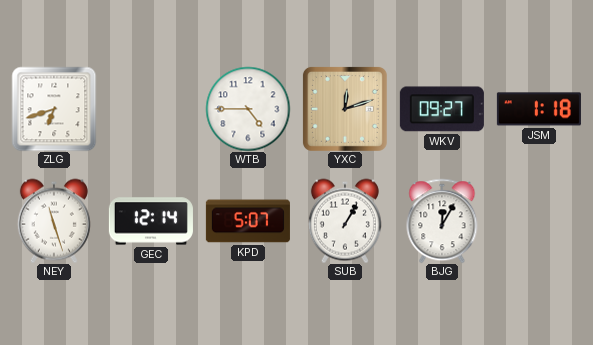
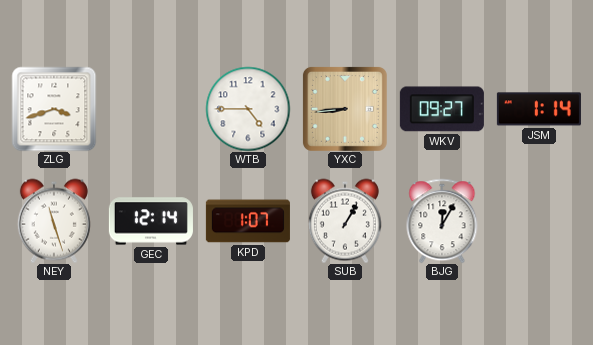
ZLG: 6:42 -> 3:42
YXC: 12:12 -> 8:44
JSM: 1:18 -> 1:14
KPD: 5:07 -> 1:07
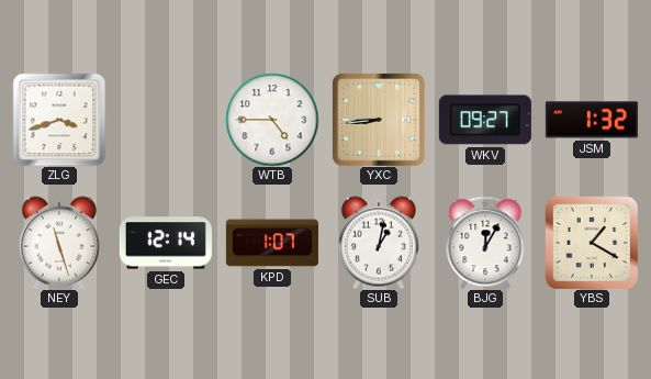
JSM: 1:14 -> 1:32
SUB: 1:05 -> 1:02
YBS: none -> 1:20
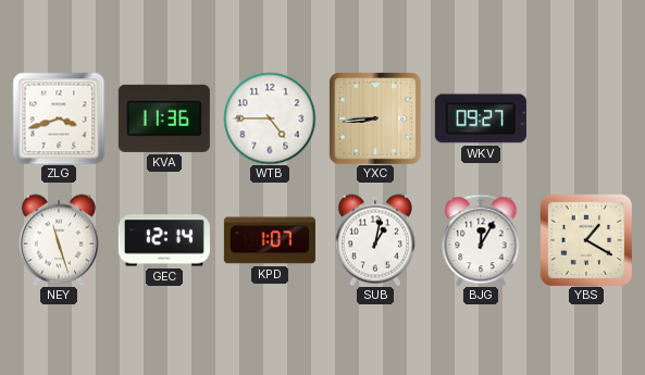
KVA: none -> 11:36
JSM: 1:32 -> none
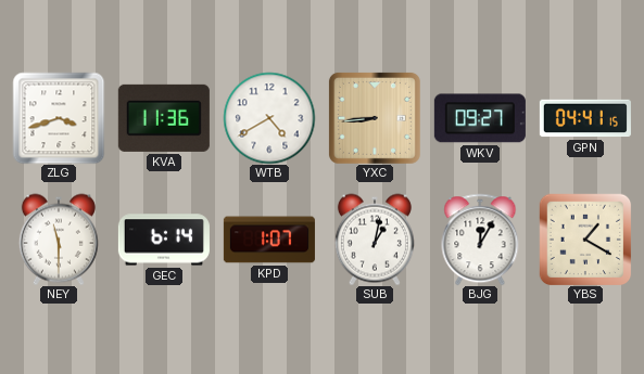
WTB: 4:45 -> 4:40
GPN: none -> 04:41
NEY: 11:27 -> 11:30
GEC: 12:14 -> 6:14
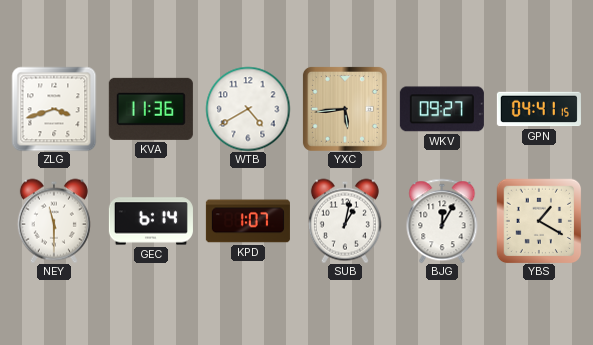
YXC: 8:44 -> 5:44
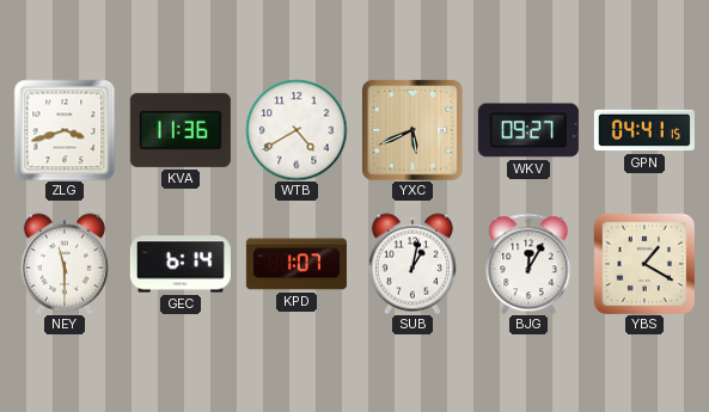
YXC: 5:44 -> 5:41
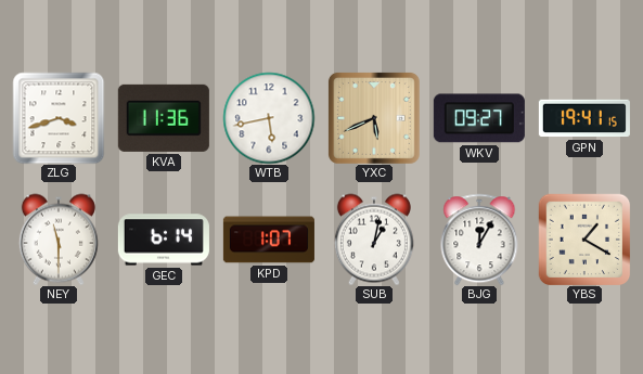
WTB: 4:40 -> 5:43
GPN: 04:41 -> 19:41
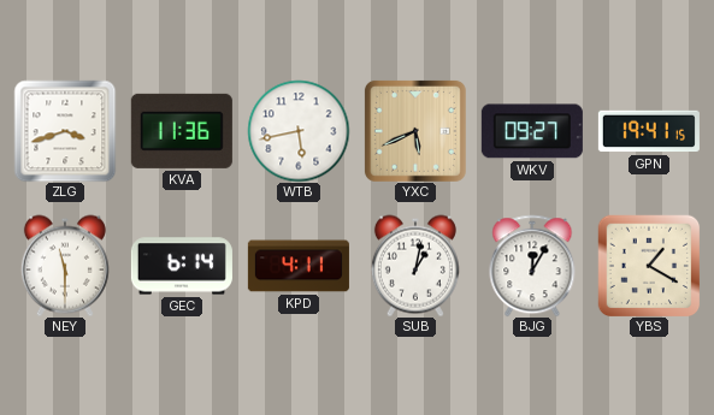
KPD: 1:07 -> 4:11
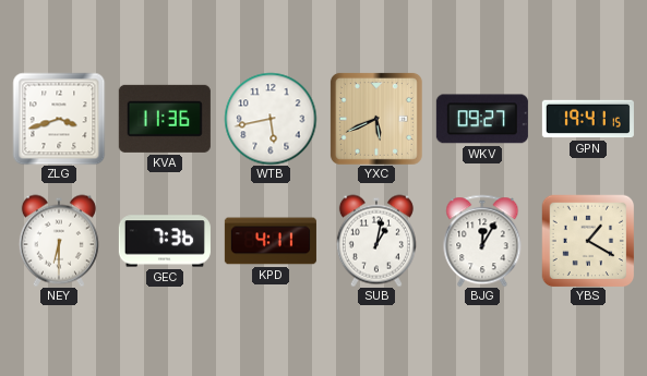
NEY: 11:30 -> 6:30
GEC: 6:14 -> 7:36
